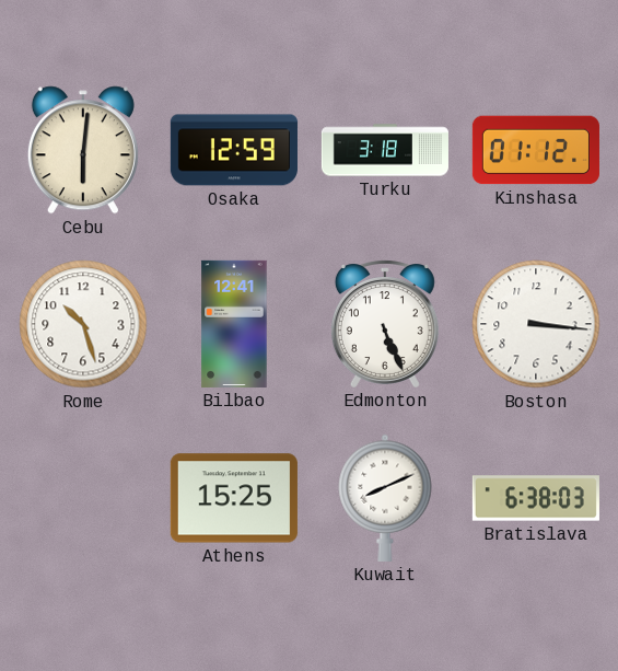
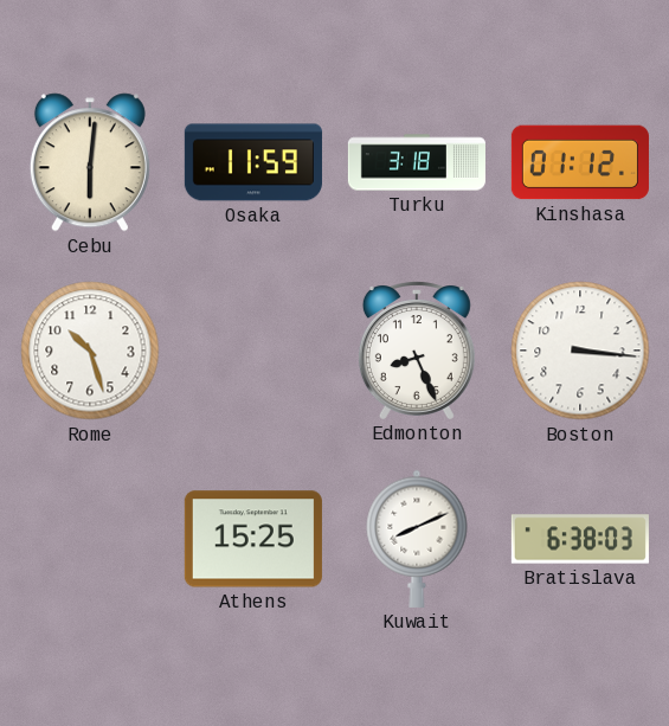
Osaka: 12:59 -> 11:59
Bilbao: 12:41 -> none
Edmonton: 5:26 -> 8:26
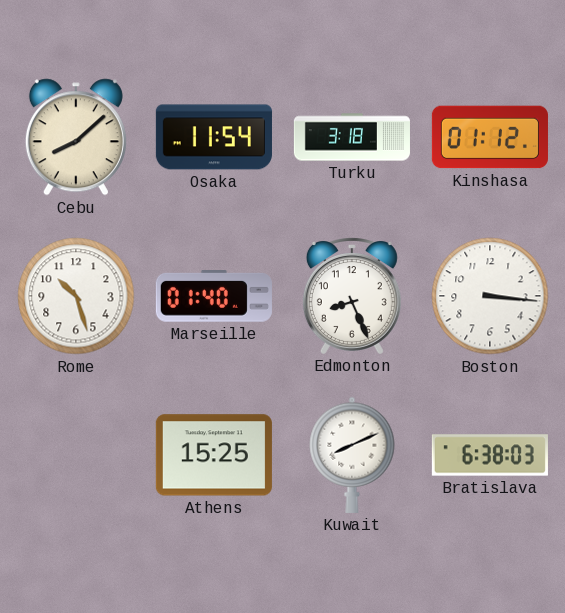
Cebu: 6:01 -> 8:08
Osaka: 11:59 -> 11:54
Marseille: none -> 01:40
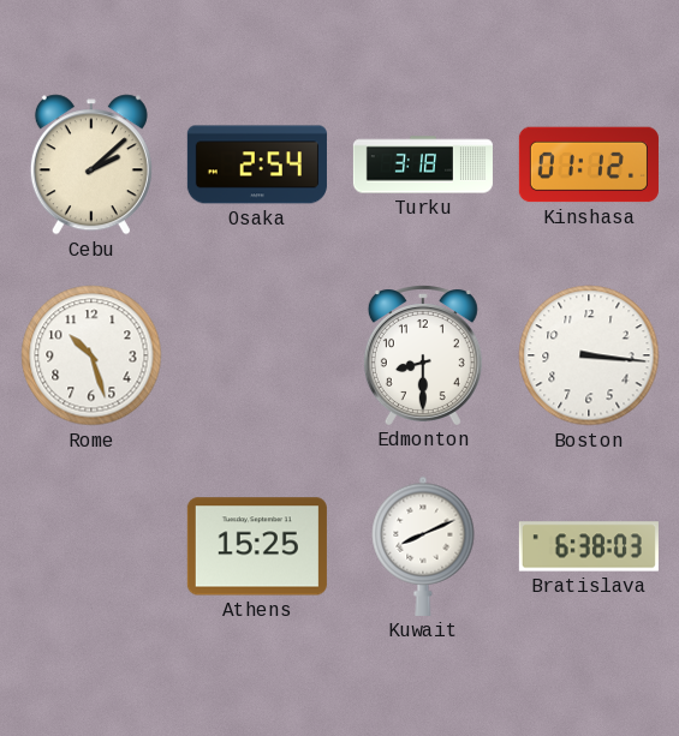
Cebu: 8:08 -> 2:08
Osaka: 11:54 -> 2:54
Marseille: 01:40 -> none
Edmonton: 8:26 -> 8:30
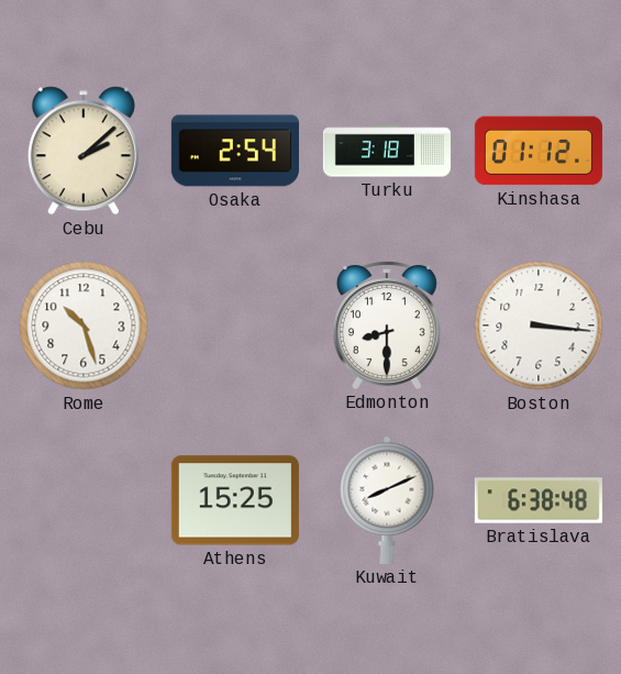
Bratislava: 6:38:03 -> 6:38:48
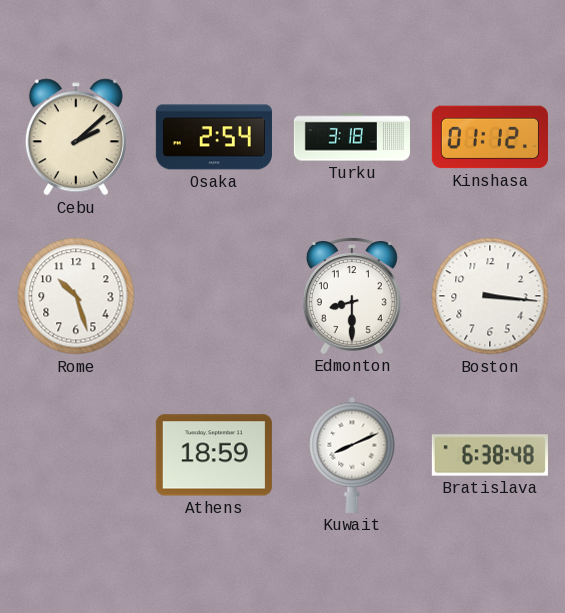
Athens: 15:25 -> 18:59
